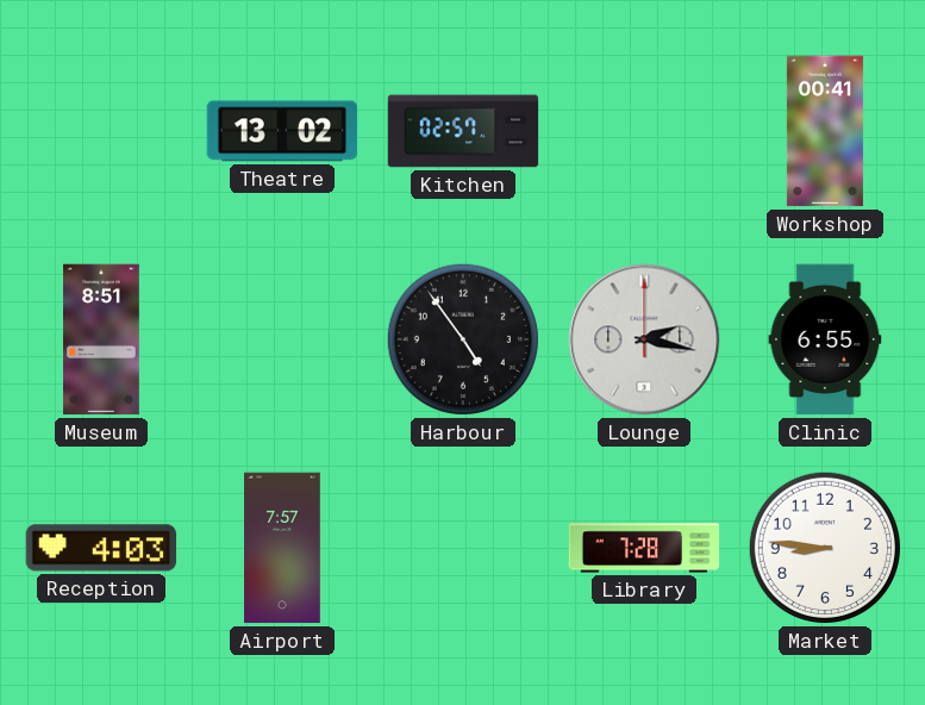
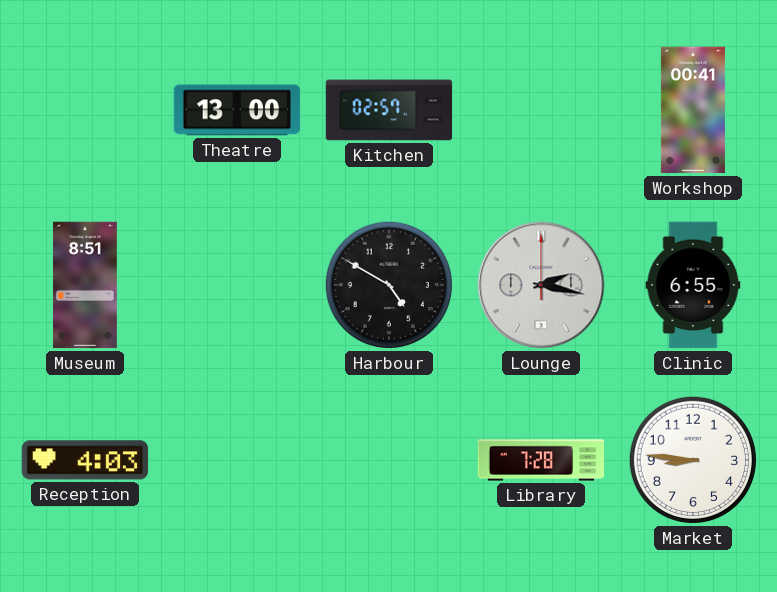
Theatre: 13:02 -> 13:00
Harbour: 4:54 -> 4:50
Airport: 7:57 -> none
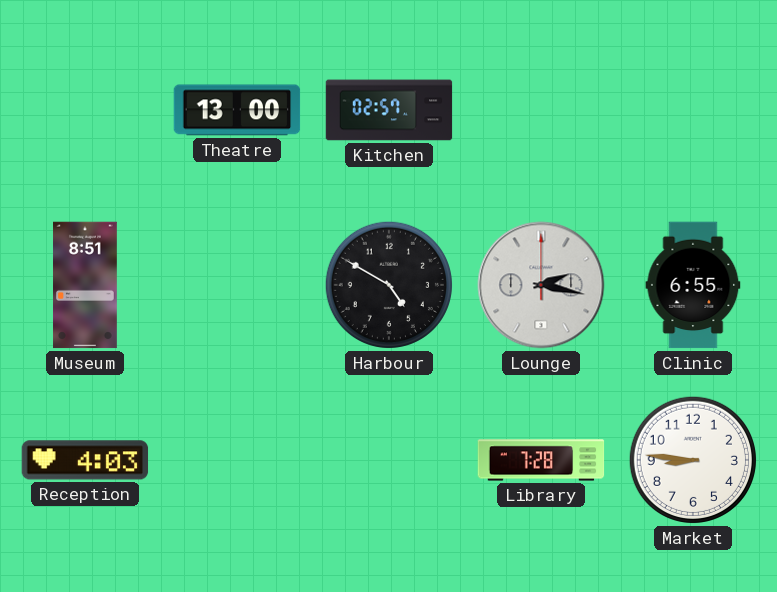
Workshop: 00:41 -> none
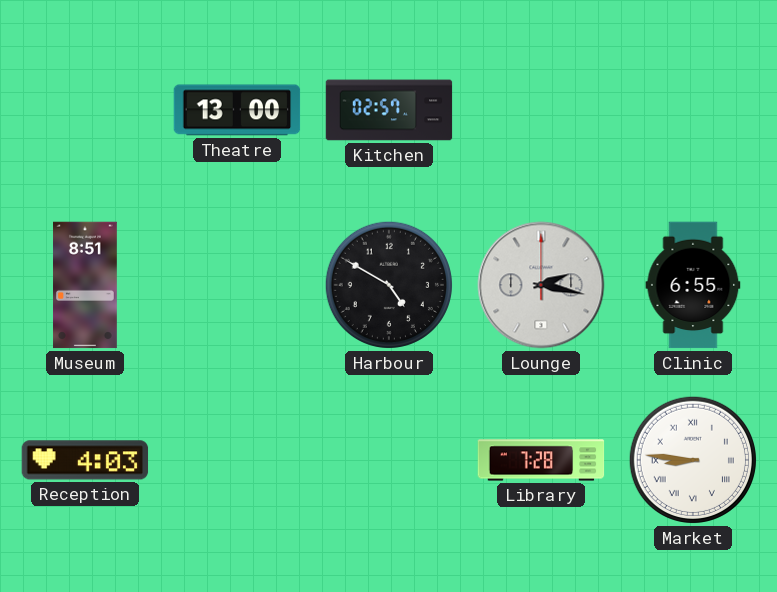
Market numerals: Arabic -> Roman
